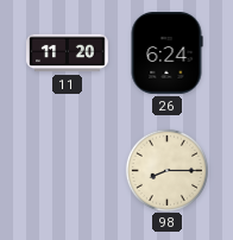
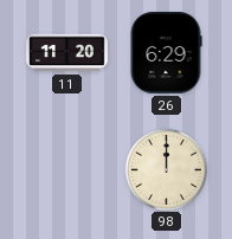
26: 6:24 -> 6:29
98: 8:15 -> 12:00
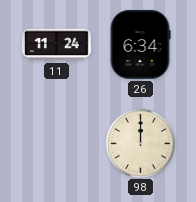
11: 11:20 -> 11:24
26: 6:29 -> 6:34
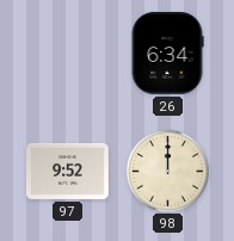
11: 11:24 -> none
97: none -> 9:52
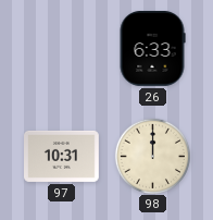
26: 6:34 -> 6:33
97: 9:52 -> 10:31
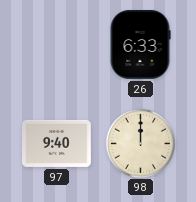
97: 10:31 -> 9:40
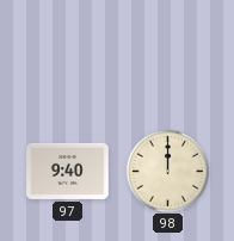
26: 6:33 -> none
